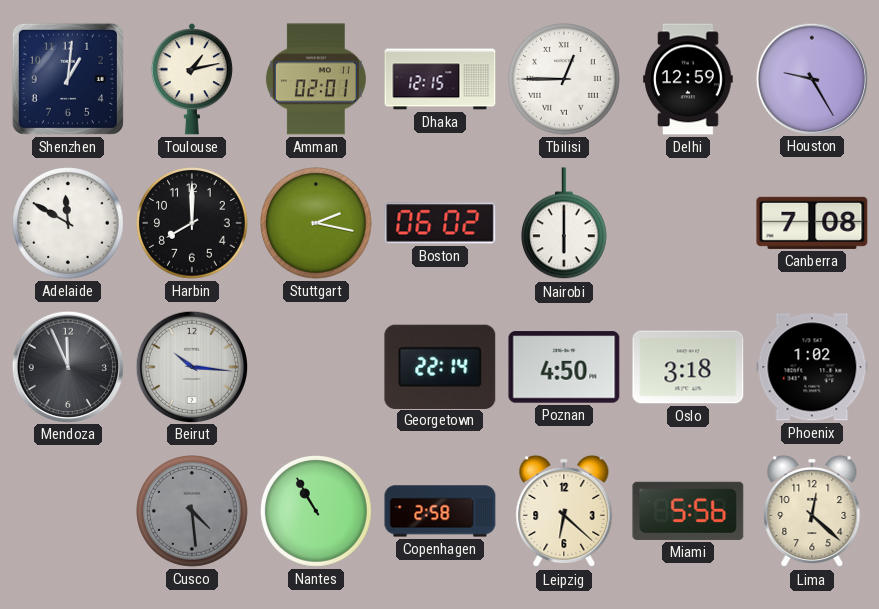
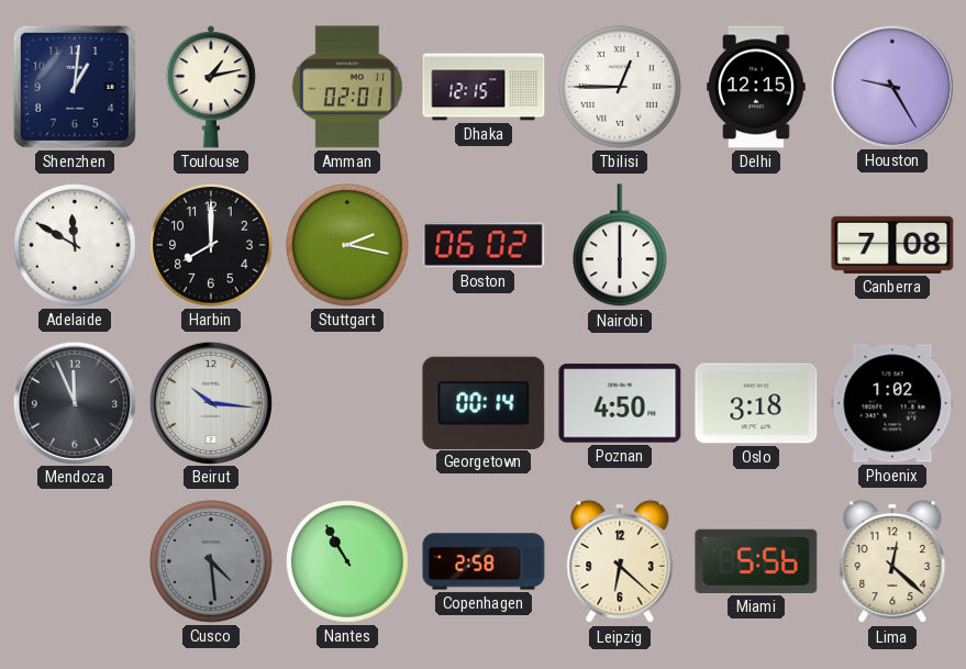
Delhi: 12:59 -> 12:15
Georgetown: 22:14 -> 00:14
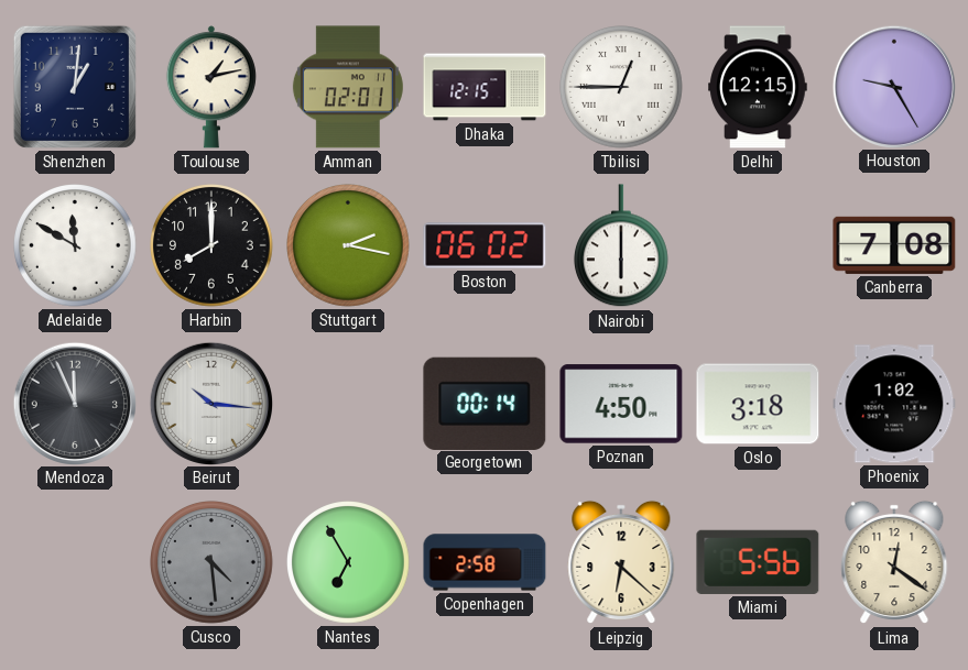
Nantes: 10:55 -> 6:55
Lima: 12:22 -> 12:21
